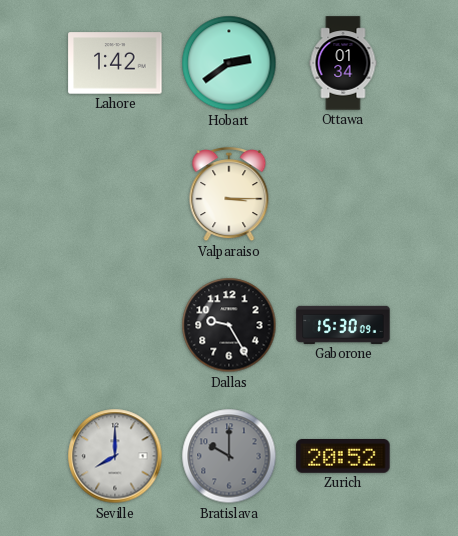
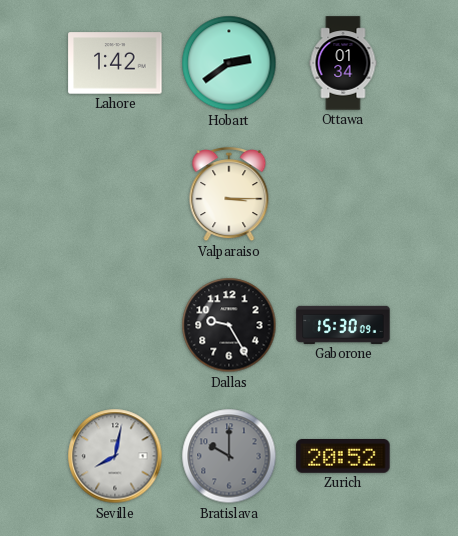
Seville: 8:00 -> 8:02
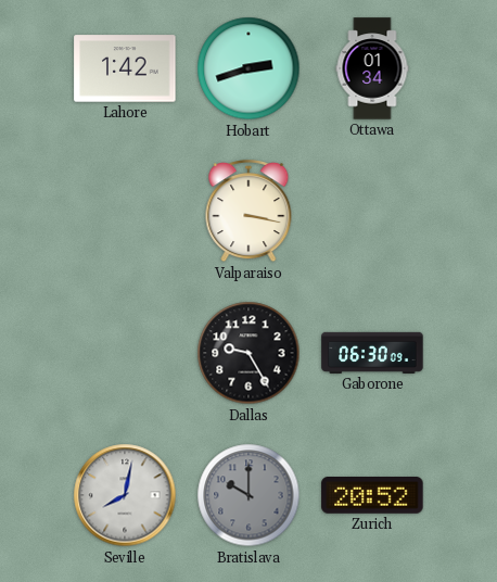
Hobart: 2:39 -> 2:42
Valparaiso: 3:15 -> 3:17
Gaborone: 15:30 -> 06:30
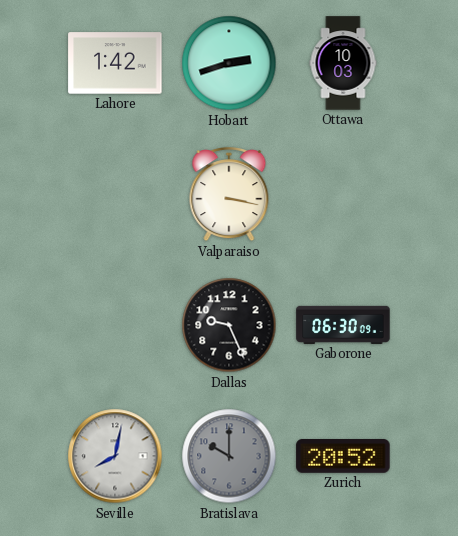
Ottawa: 01:34 -> 10:03
Dallas: 9:25 -> 9:26
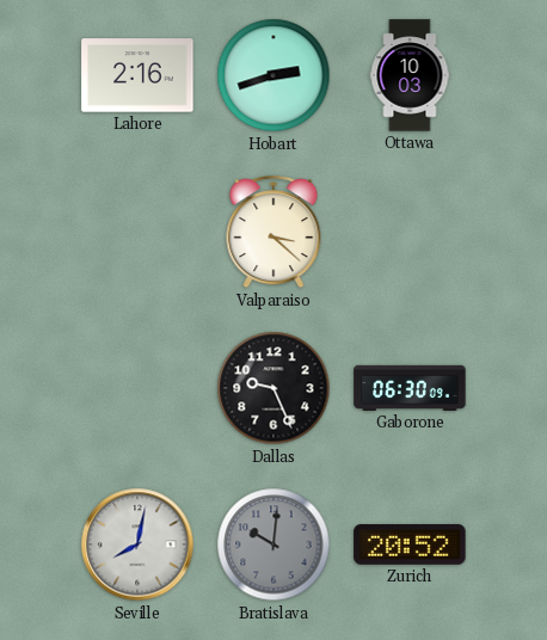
Lahore: 1:42 -> 2:16
Valparaiso: 3:17 -> 3:22
Bratislava: 10:00 -> 10:01
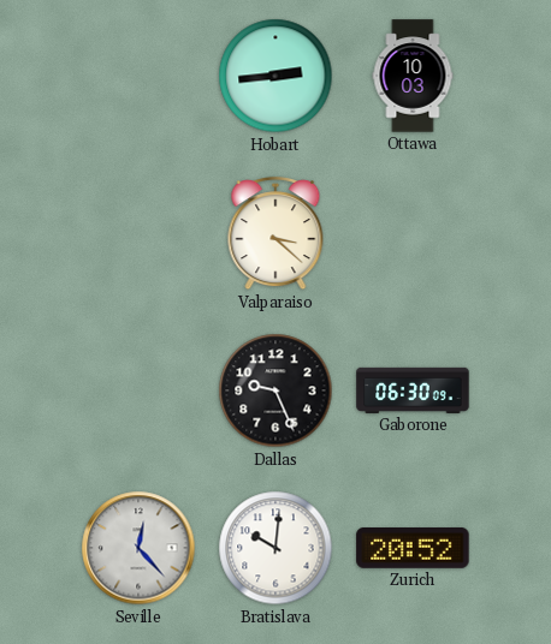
Lahore: 2:16 -> none
Hobart: 2:42 -> 2:44
Seville: 8:02 -> 12:23
Bratislava dial: grey -> white
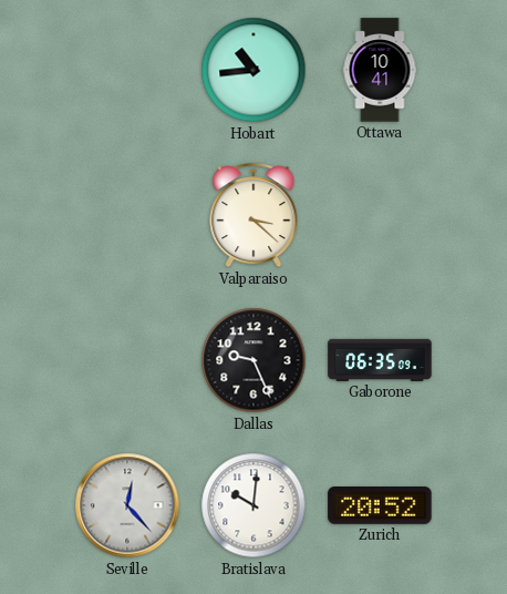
Hobart: 2:44 -> 10:44
Ottawa: 10:03 -> 10:41
Gaborone: 06:30 -> 06:35
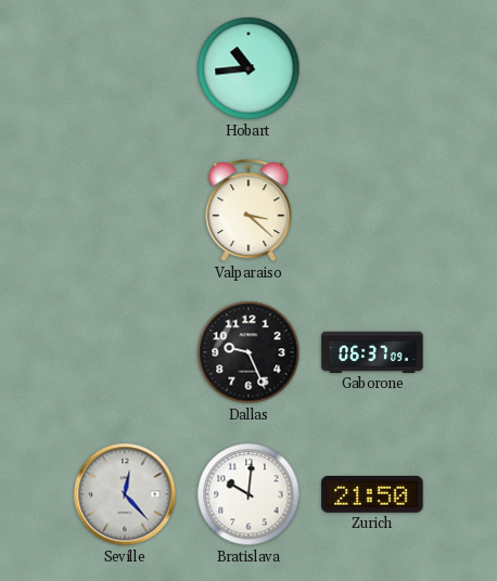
Ottawa: 10:41 -> none
Gaborone: 06:35 -> 06:37
Zurich: 20:52 -> 21:50
